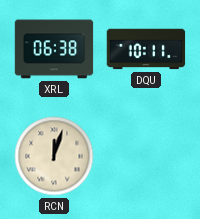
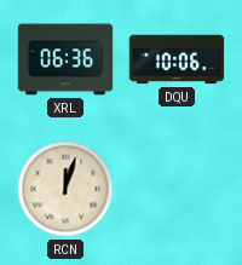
XRL: 06:38 -> 06:36
DQU: 10:11 -> 10:06
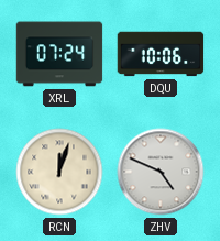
XRL: 06:36 -> 07:24
ZHV: none -> 4:49
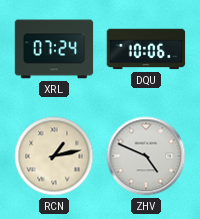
RCN: 12:03 -> 1:13
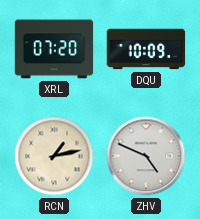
XRL: 07:24 -> 07:20
DQU: 10:06 -> 10:09
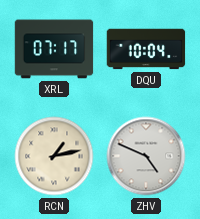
XRL: 07:20 -> 07:17
DQU: 10:09 -> 10:04
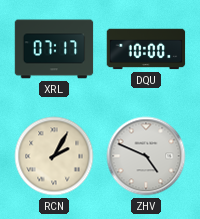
DQU: 10:04 -> 10:00
RCN: 1:13 -> 2:05
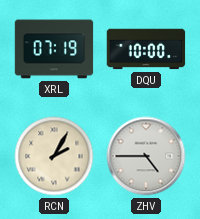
XRL: 07:17 -> 07:19
ZHV: 4:49 -> 4:45
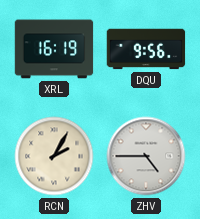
XRL: 07:19 -> 16:19
DQU: 10:00 -> 9:56
